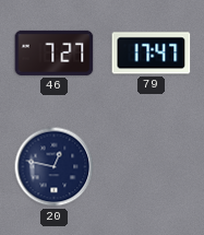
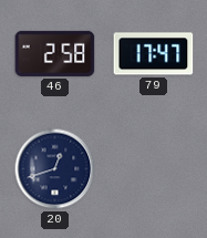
46: 7:27 -> 2:58
20: 12:47 -> 12:42
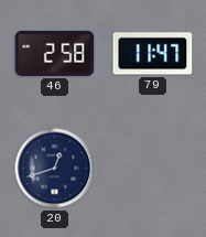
79: 17:47 -> 11:47
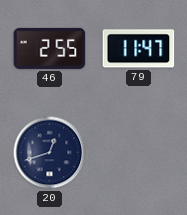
46: 2:58 -> 2:55
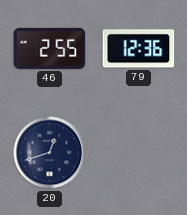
79: 11:47 -> 12:36
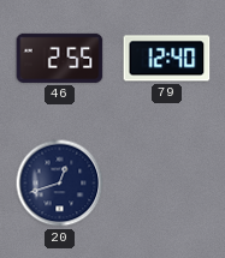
79: 12:36 -> 12:40
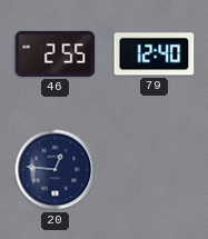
20: 12:42 -> 12:46
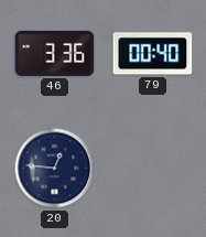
46: 2:55 -> 3:36
79: 12:40 -> 00:40
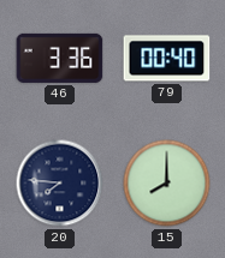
20: 12:46 -> 7:46
15: none -> 8:00
